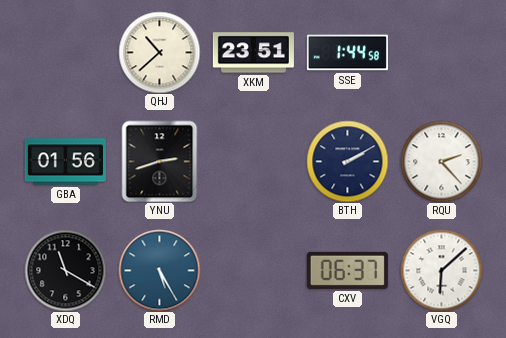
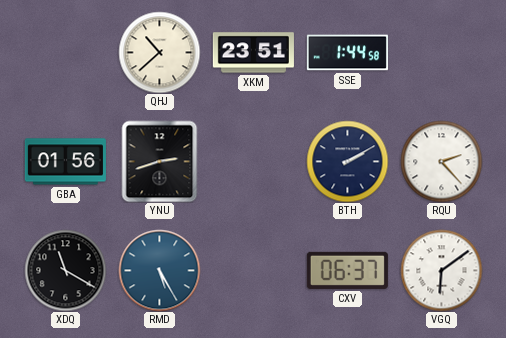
VGQ: 6:08 -> 6:09
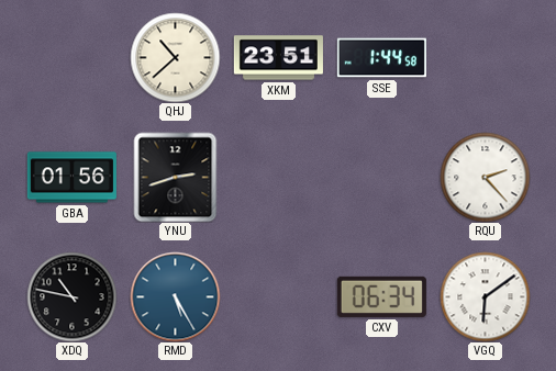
BTH: 2:10 -> none
XDQ: 11:20 -> 10:47
CXV: 06:37 -> 06:34
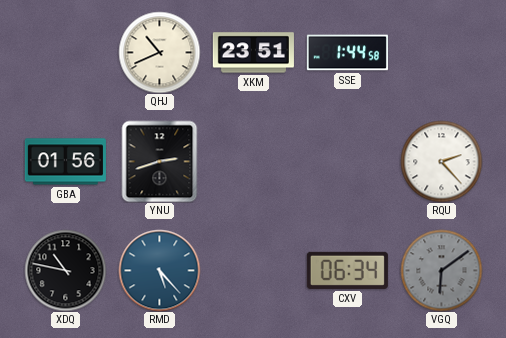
QHJ: 10:38 -> 10:41
RMD: 5:25 -> 5:23
VGQ dial: white -> grey
